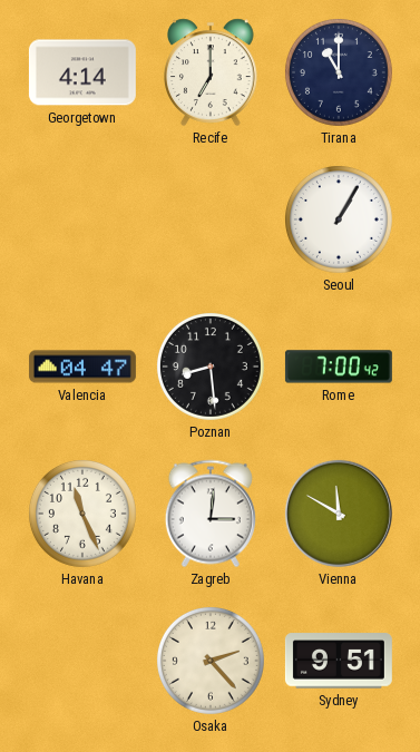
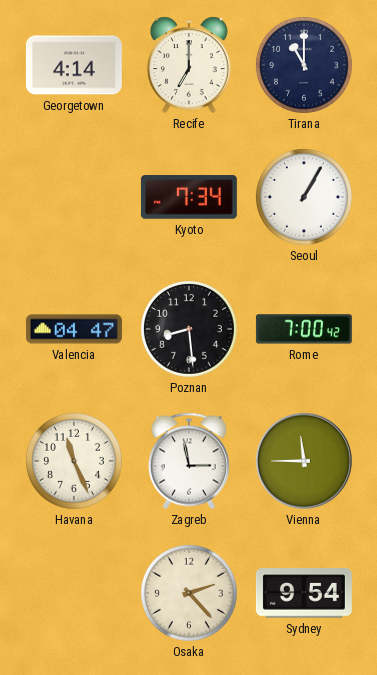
Kyoto: none -> 7:34
Zagreb: 3:01 -> 2:58
Vienna: 11:50 -> 11:45
Sydney: 9:51 -> 9:54
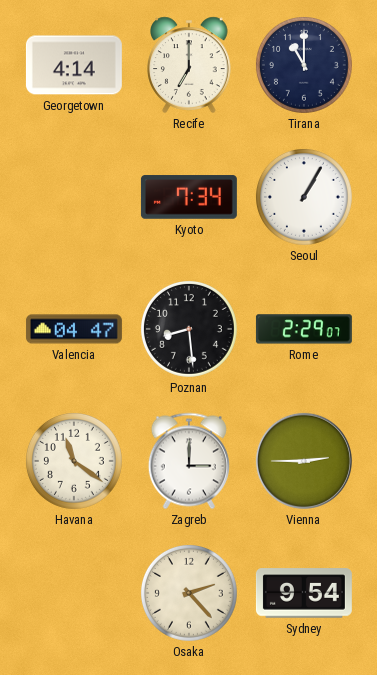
Rome: 7:00 -> 2:29
Havana: 11:26 -> 11:21
Zagreb: 2:58 -> 3:00
Vienna: 11:45 -> 2:45
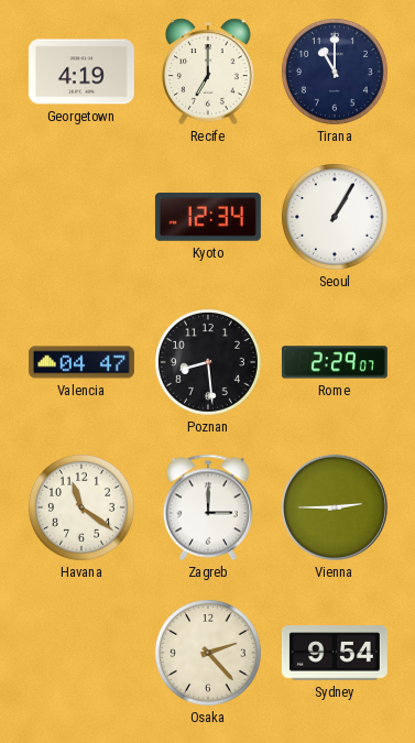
Georgetown: 4:14 -> 4:19
Kyoto: 7:34 -> 12:34
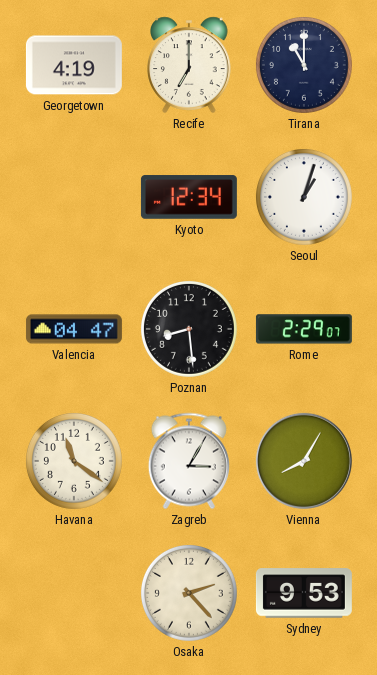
Seoul: 1:05 -> 1:03
Zagreb: 3:00 -> 3:05
Vienna: 2:45 -> 8:05
Sydney: 9:54 -> 9:53
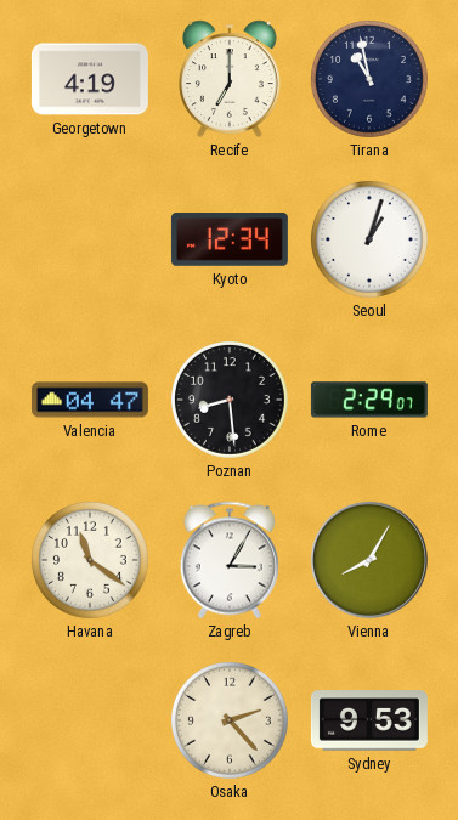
Tirana: 11:00 -> 10:58
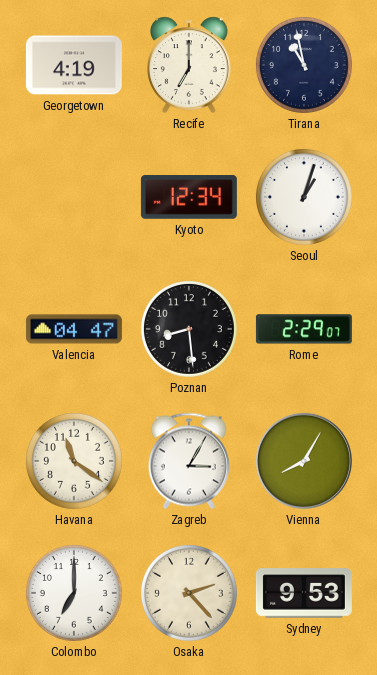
Colombo: none -> 7:00
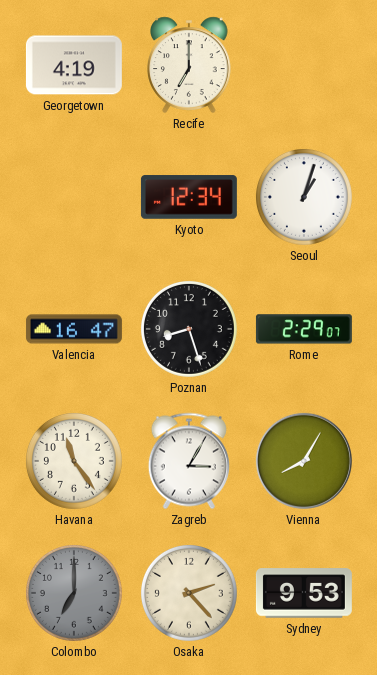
Tirana: 10:58 -> none
Valencia: 04:47 -> 16:47
Poznan: 8:29 -> 8:27
Havana: 11:21 -> 11:24
Colombo dial: white -> grey
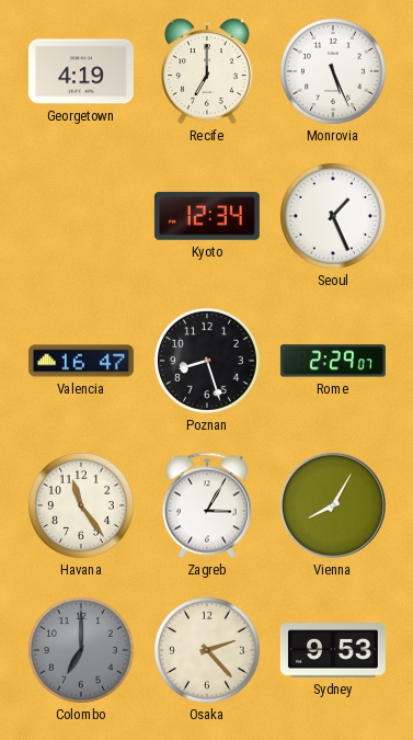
Monrovia: none -> 5:26
Seoul: 1:03 -> 1:26
